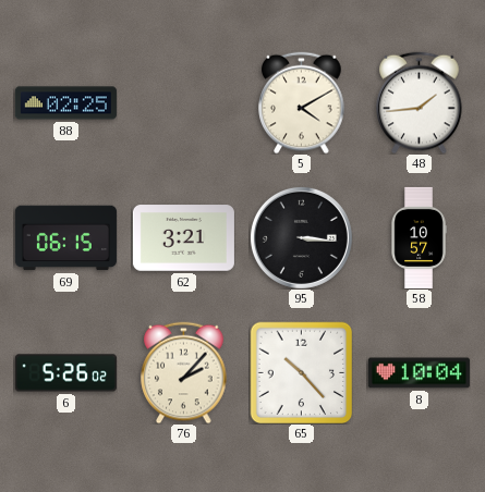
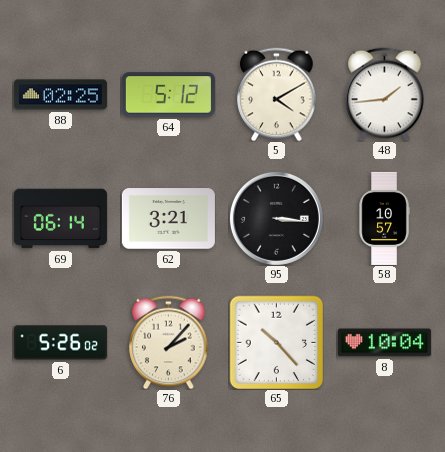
64: none -> 5:12
69: 06:15 -> 06:14
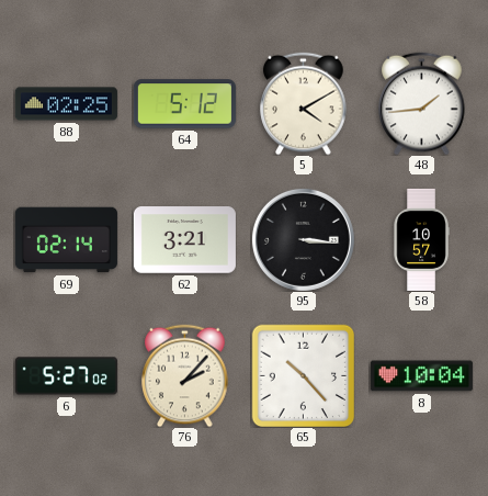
69: 06:14 -> 02:14
6: 5:26 -> 5:27
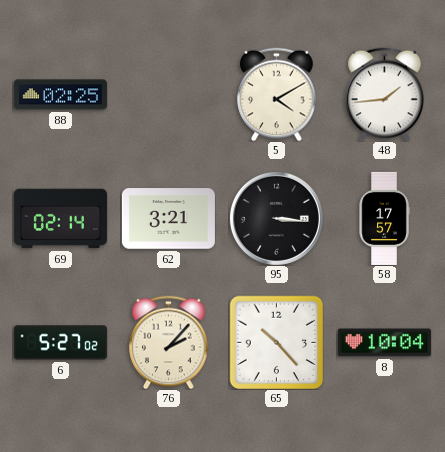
64: 5:12 -> none
58: 10:57 -> 17:57
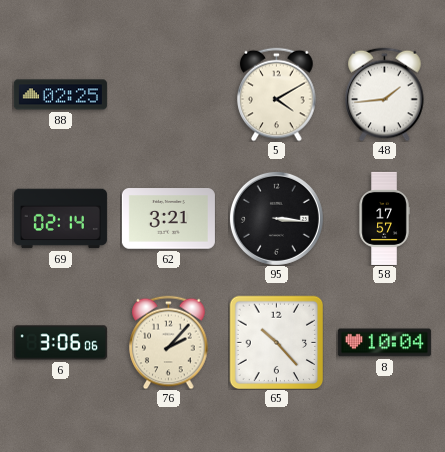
6: 5:27 -> 3:06
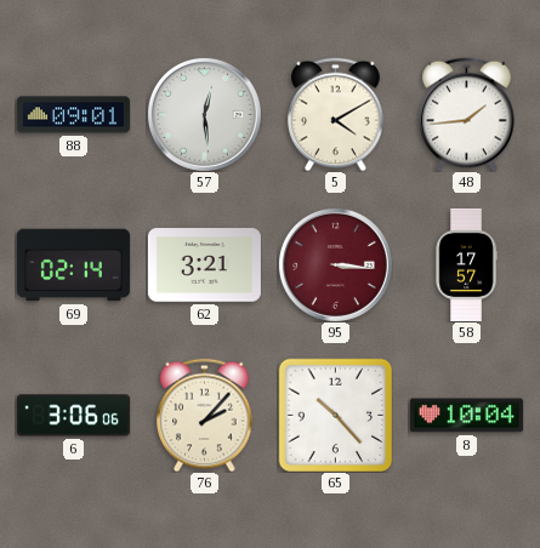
88: 02:25 -> 09:01
57: none -> 12:29
95 dial: black -> burgundy
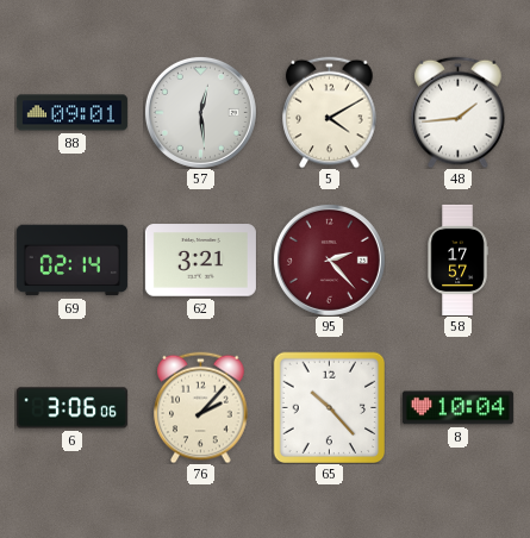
95: 3:16 -> 2:23
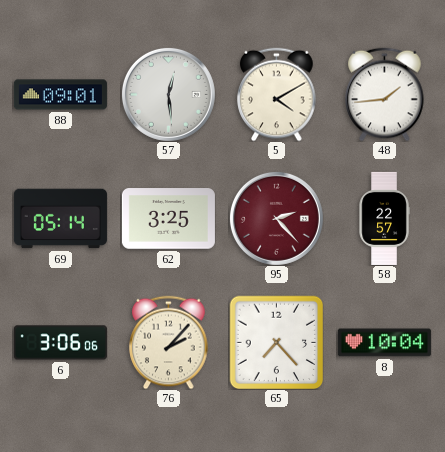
69: 02:14 -> 05:14
62: 3:21 -> 3:25
58: 17:57 -> 22:57
65: 10:23 -> 7:23
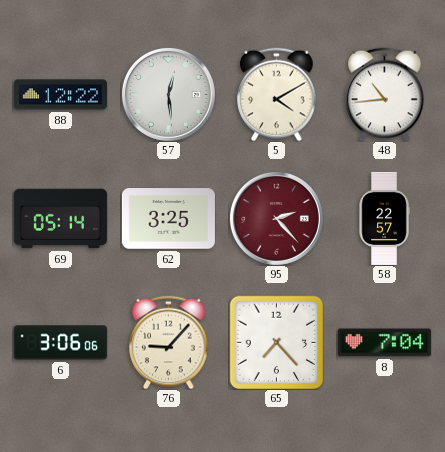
88: 09:01 -> 12:22
48: 1:44 -> 10:44
76: 2:07 -> 9:07
8: 10:04 -> 7:04
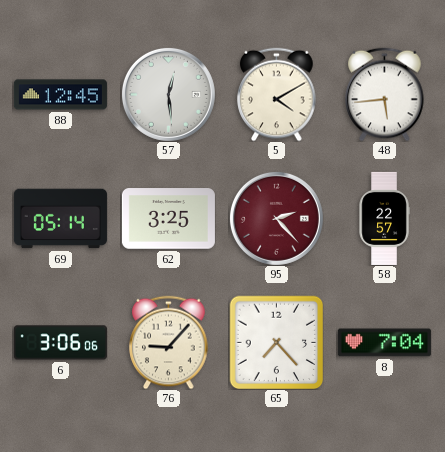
88: 12:22 -> 12:45
48: 10:44 -> 5:44
